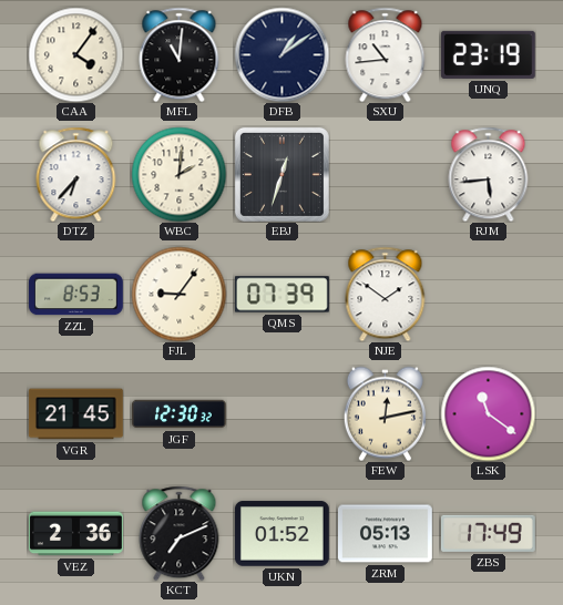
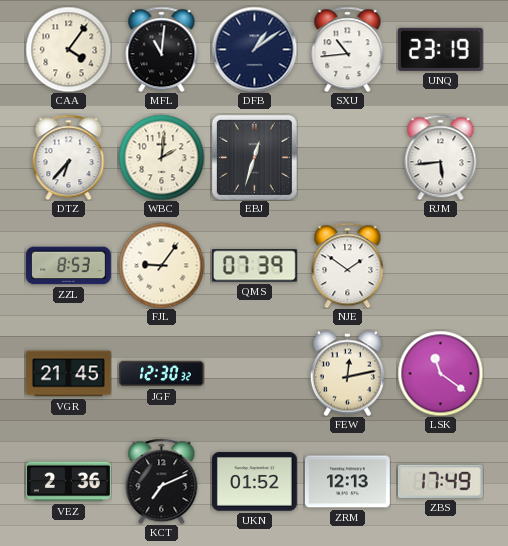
ZRM: 05:13 -> 12:13
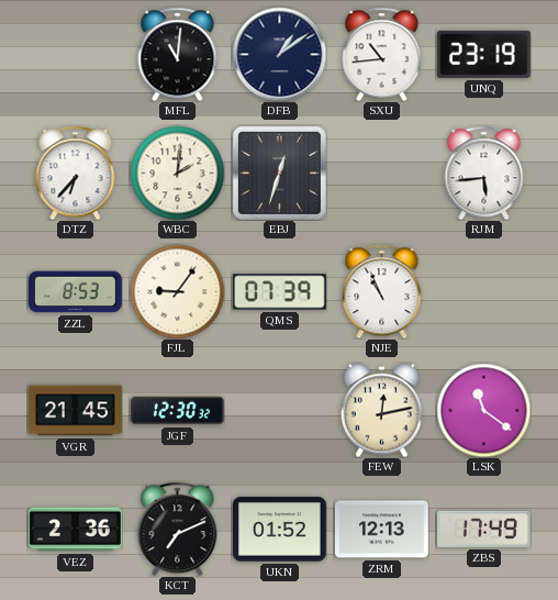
CAA: 4:06 -> none
NJE: 1:51 -> 10:56
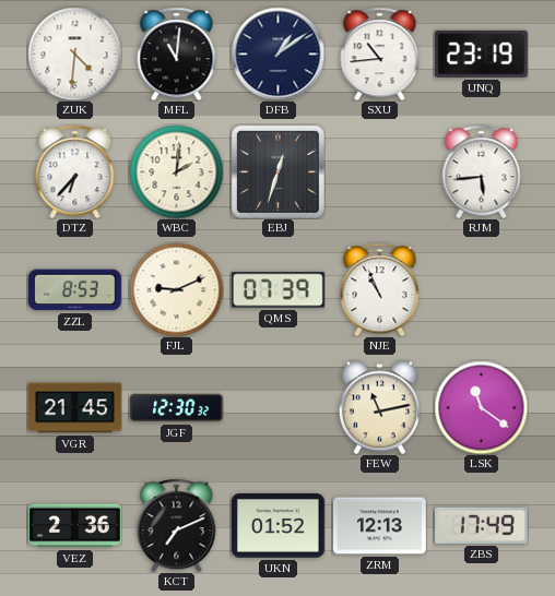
ZUK: none -> 4:31
FJL: 9:06 -> 9:11
FEW: 12:13 -> 11:13
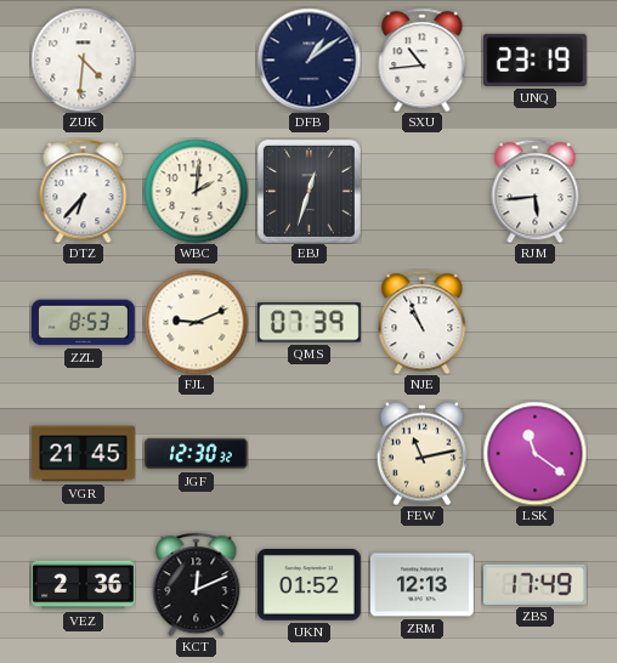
MFL: 11:01 -> none
KCT: 7:11 -> 12:11
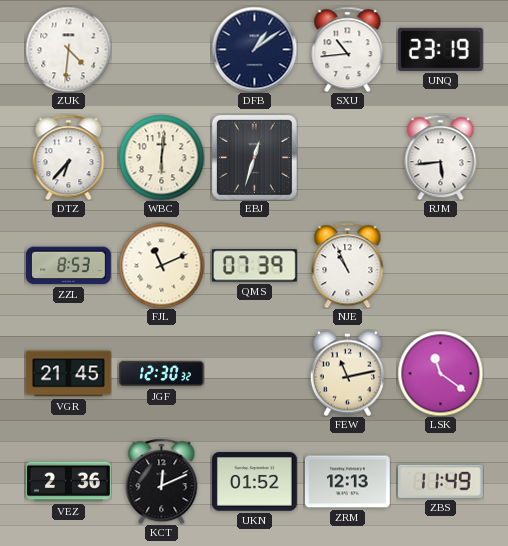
WBC: 2:01 -> 6:01
FJL: 9:11 -> 11:11
ZBS: 17:49 -> 11:49
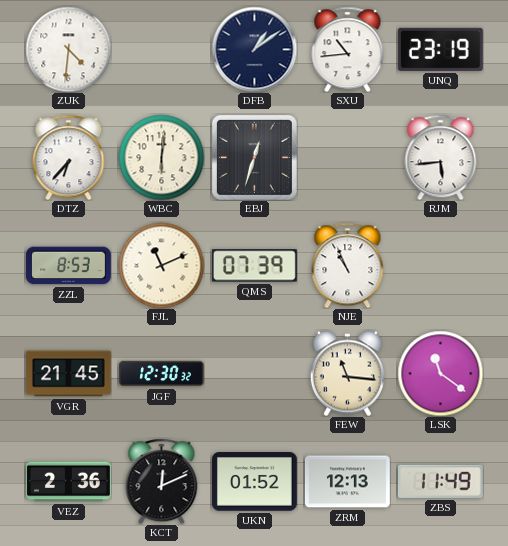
FEW: 11:13 -> 11:16
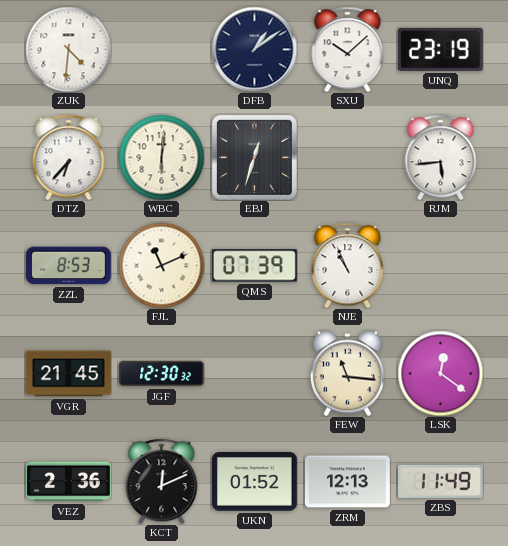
SXU: 10:44 -> 10:08
LSK: 11:21 -> 12:21
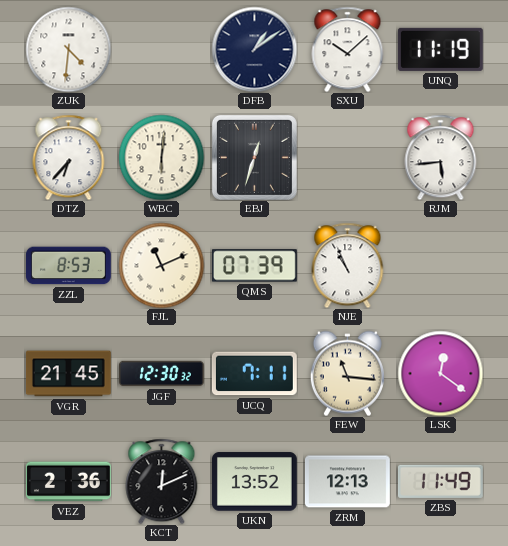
UNQ: 23:19 -> 11:19
UCQ: none -> 7:11
UKN: 01:52 -> 13:52
